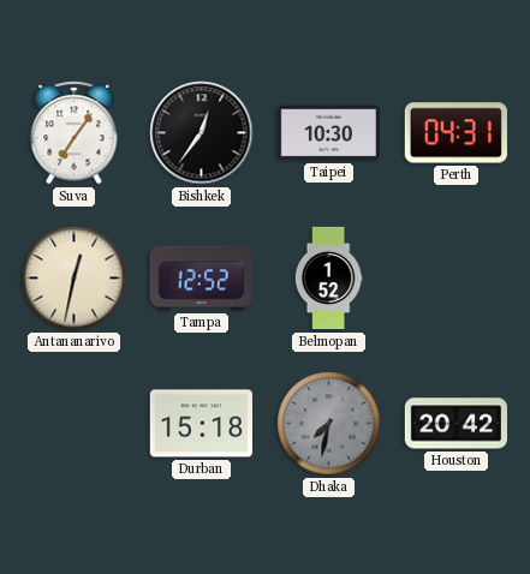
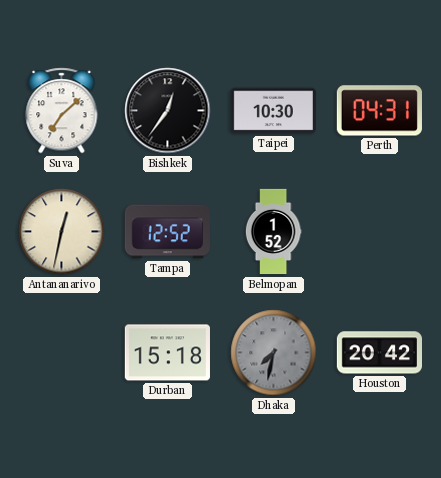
Suva: 7:06 -> 7:08
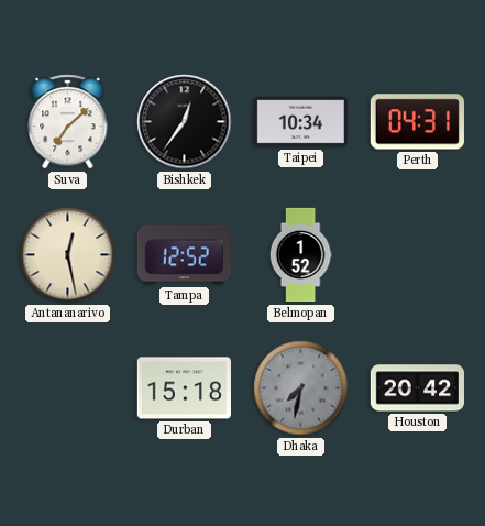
Taipei: 10:30 -> 10:34
Antananarivo: 12:32 -> 12:28
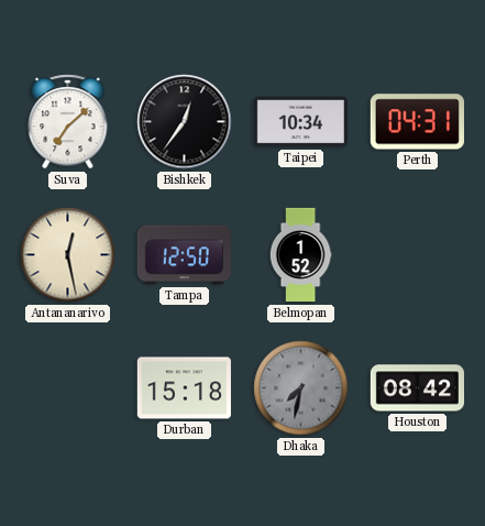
Tampa: 12:52 -> 12:50
Houston: 20:42 -> 08:42
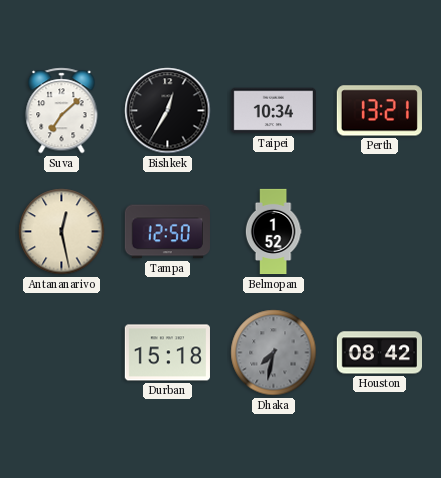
Bishkek: 12:36 -> 12:35
Perth: 04:31 -> 13:21
